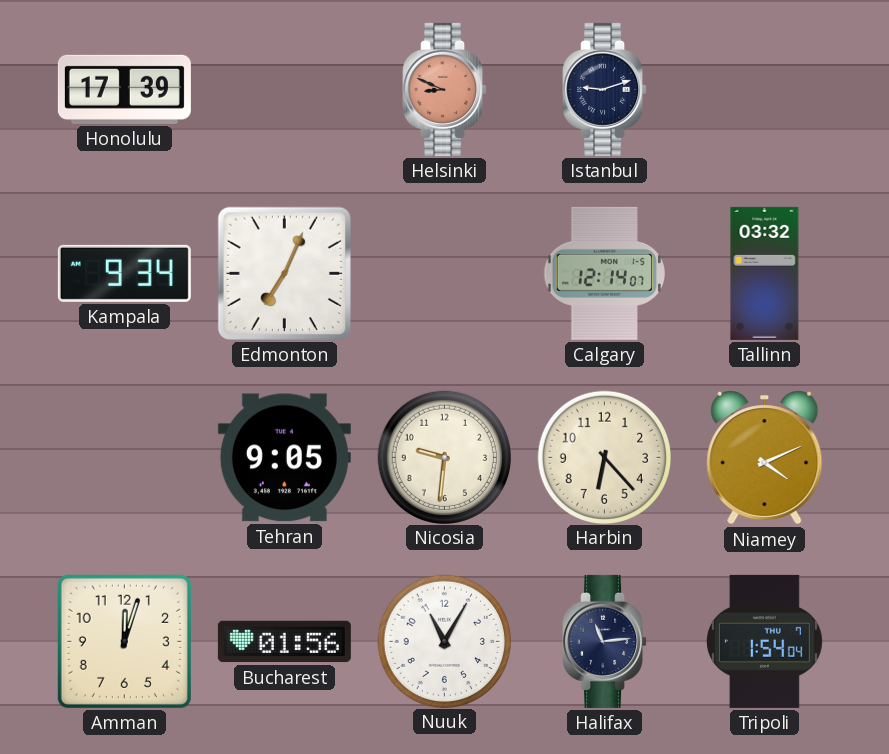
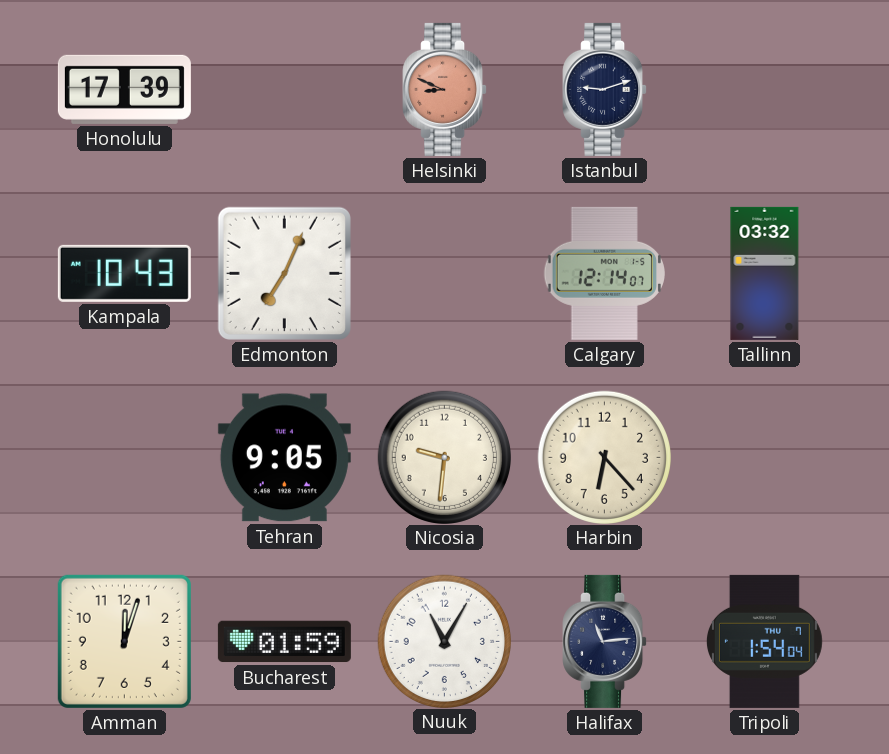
Kampala: 9:34 -> 10:43
Niamey: 4:11 -> none
Bucharest: 01:56 -> 01:59
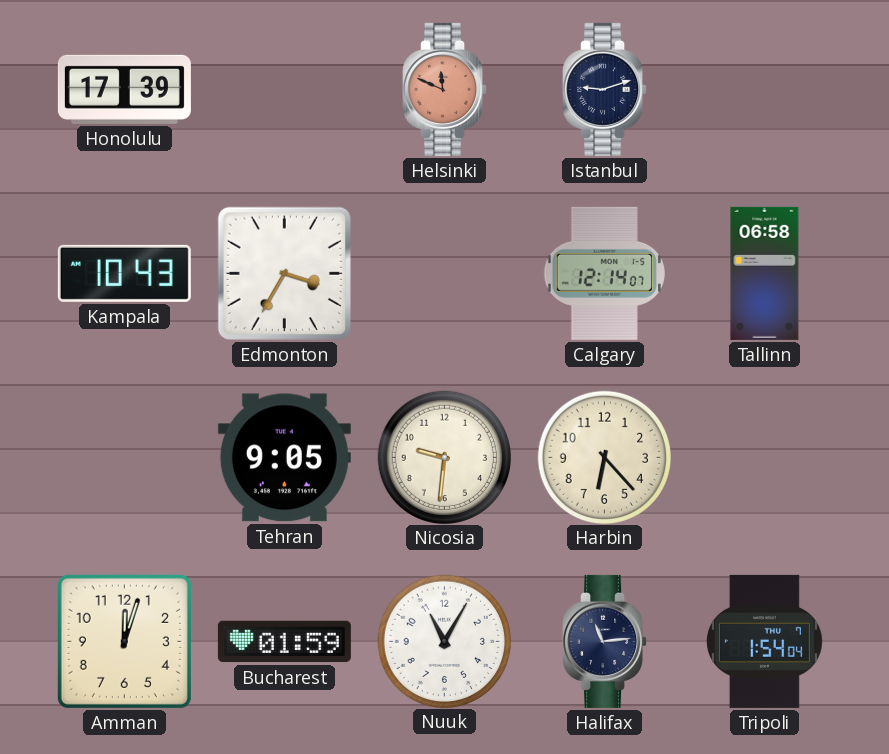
Helsinki: 8:49 -> 11:49
Edmonton: 7:04 -> 3:35
Tallinn: 03:32 -> 06:58
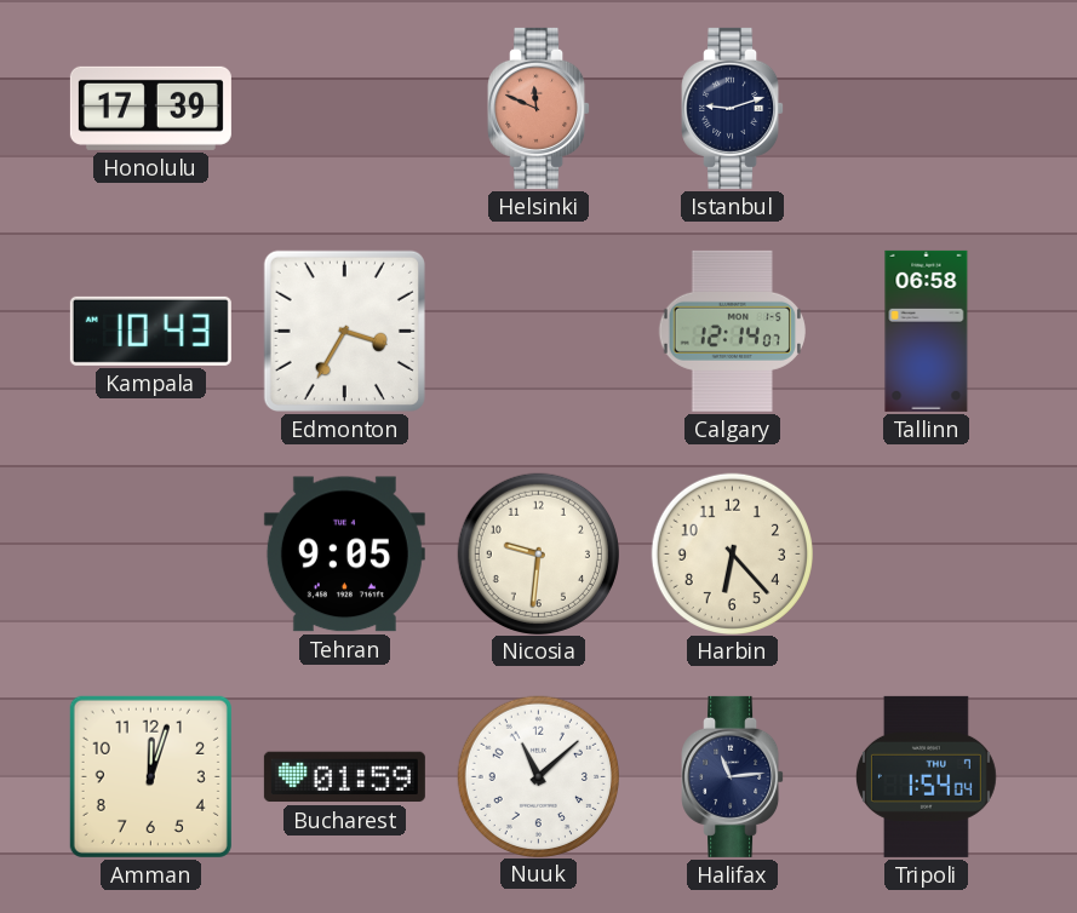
Nuuk: 11:05 -> 11:08
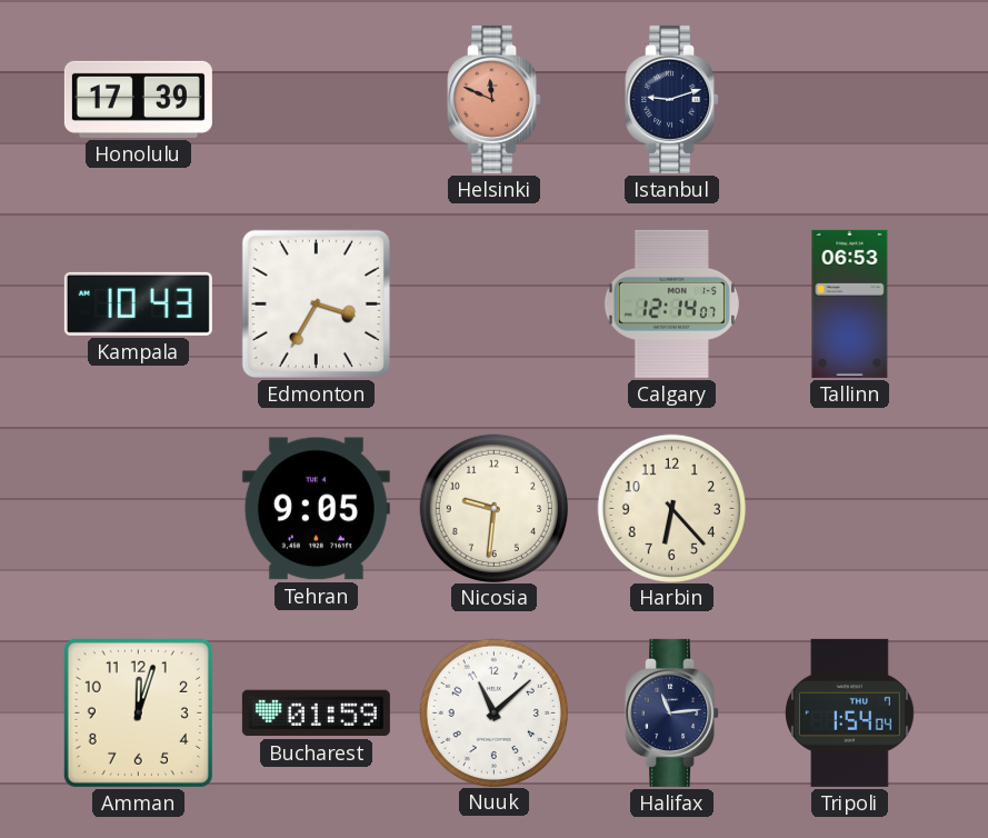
Tallinn: 06:58 -> 06:53
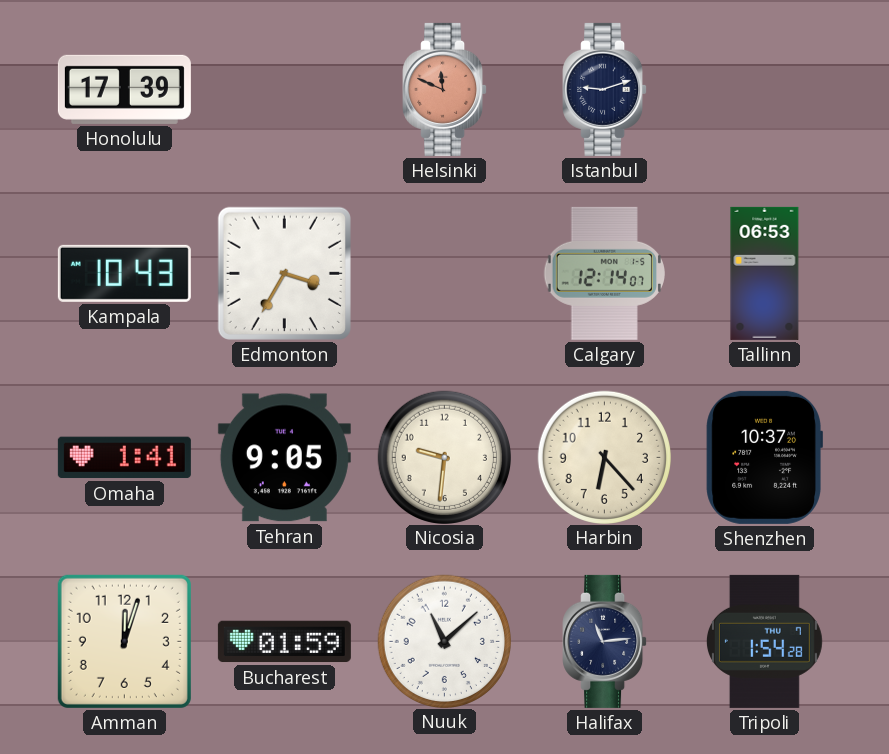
Omaha: none -> 1:41
Shenzhen: none -> 10:37
Tripoli: 1:54:04 -> 1:54:28
